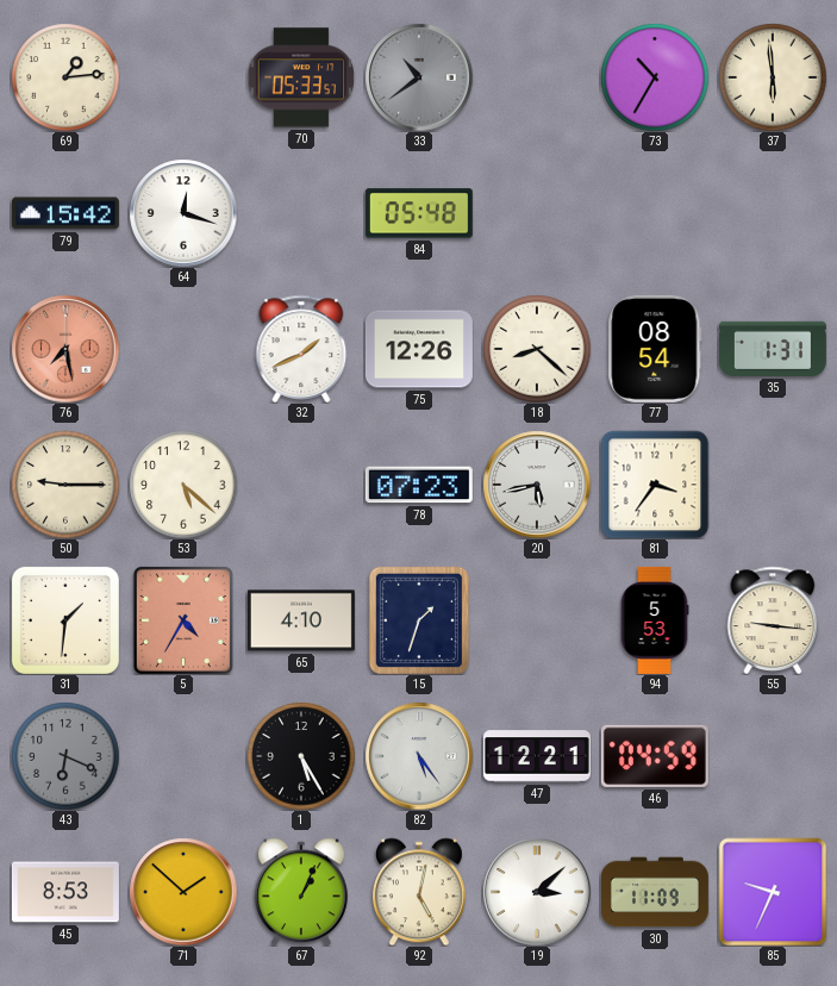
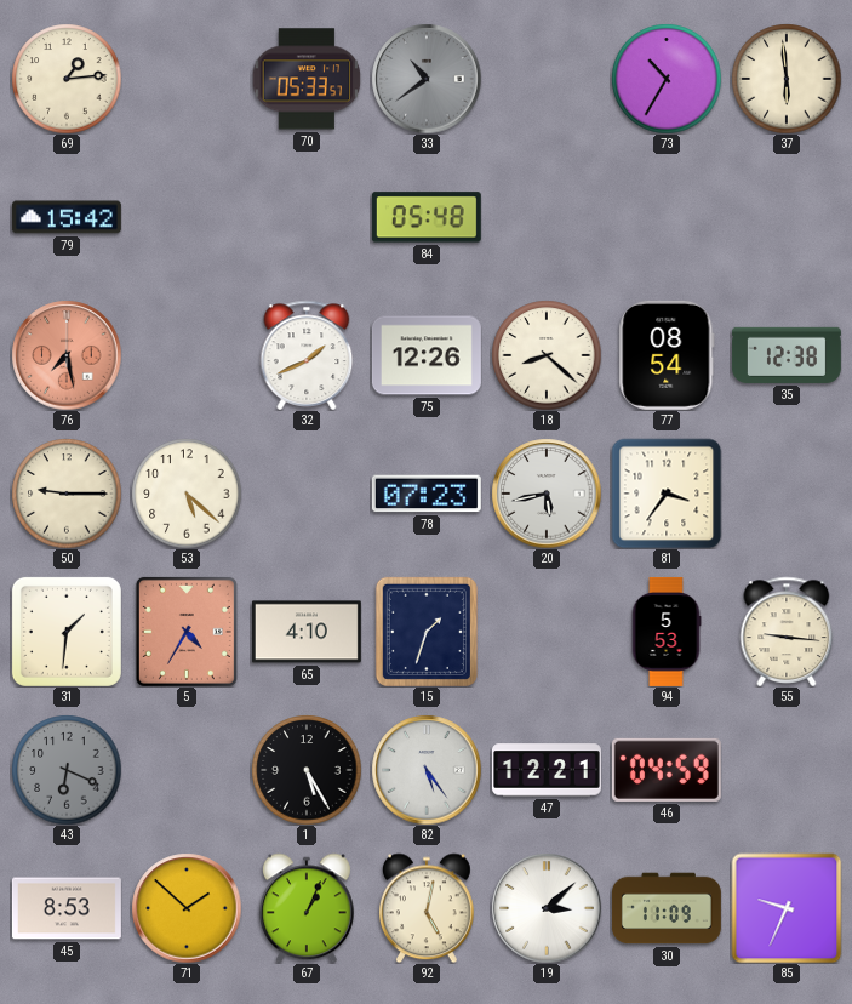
64: 12:18 -> none
35: 1:31 -> 12:38
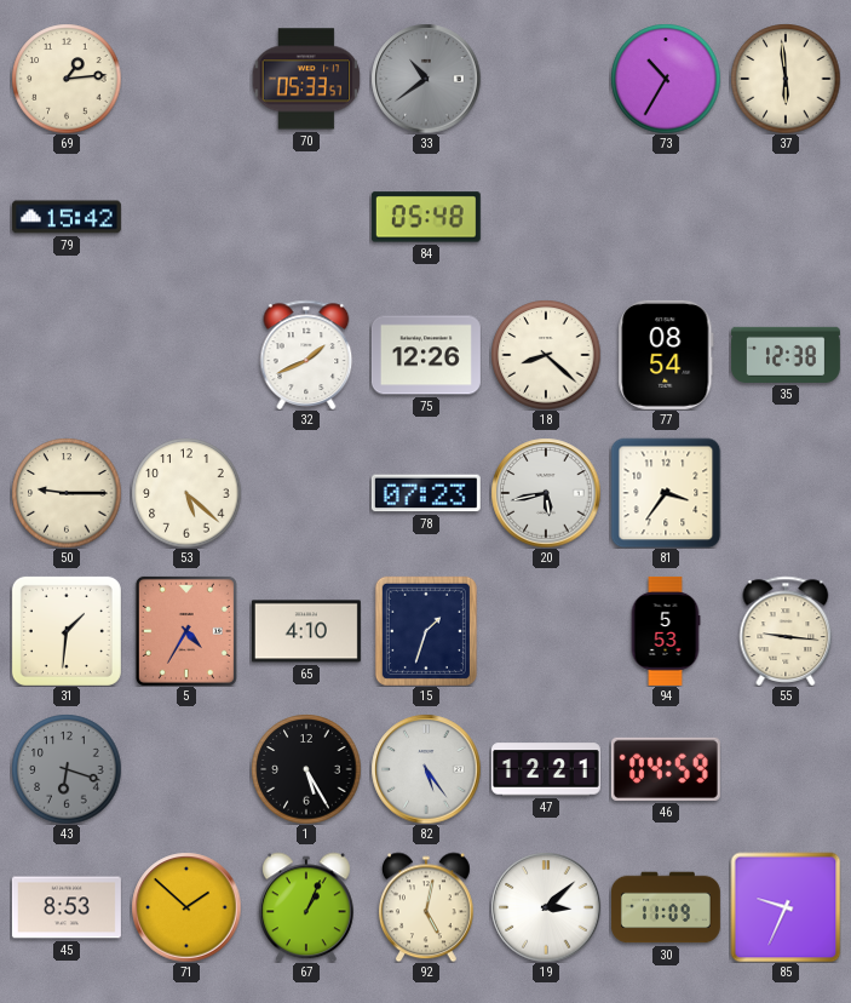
76: 7:28 -> none
43: 6:19 -> 6:18
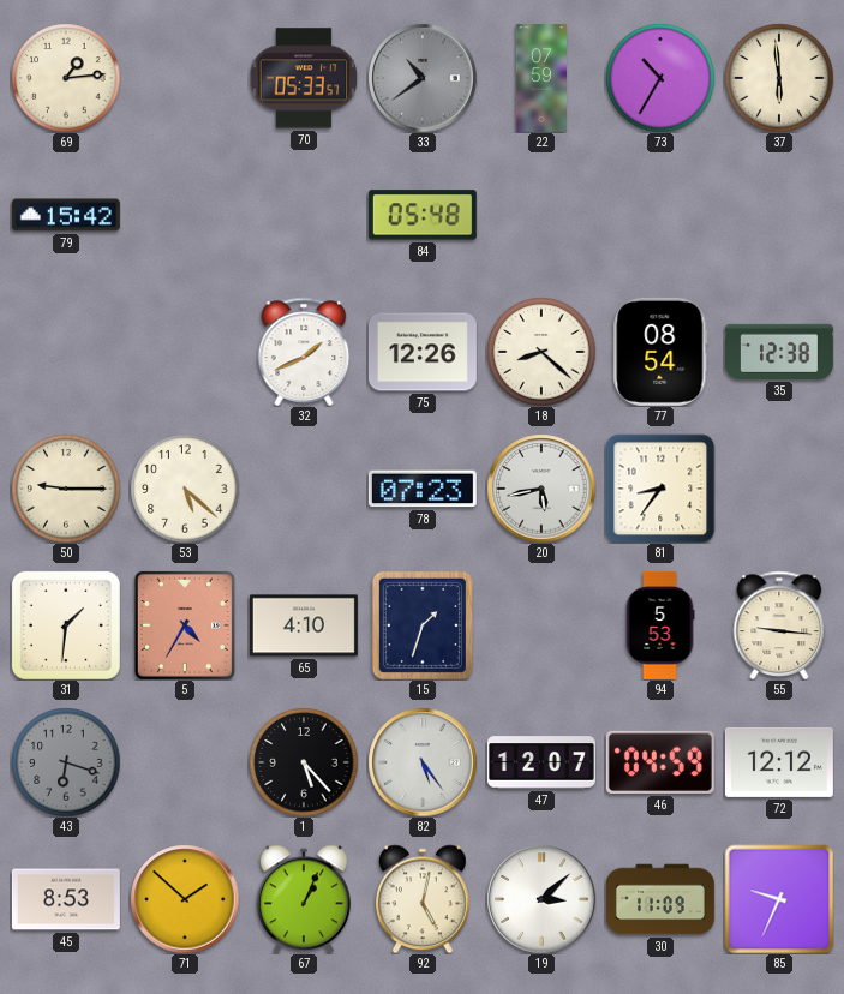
22: none -> 07:59
81: 3:36 -> 8:36
1: 5:25 -> 5:23
47: 12:21 -> 12:07
72: none -> 12:12
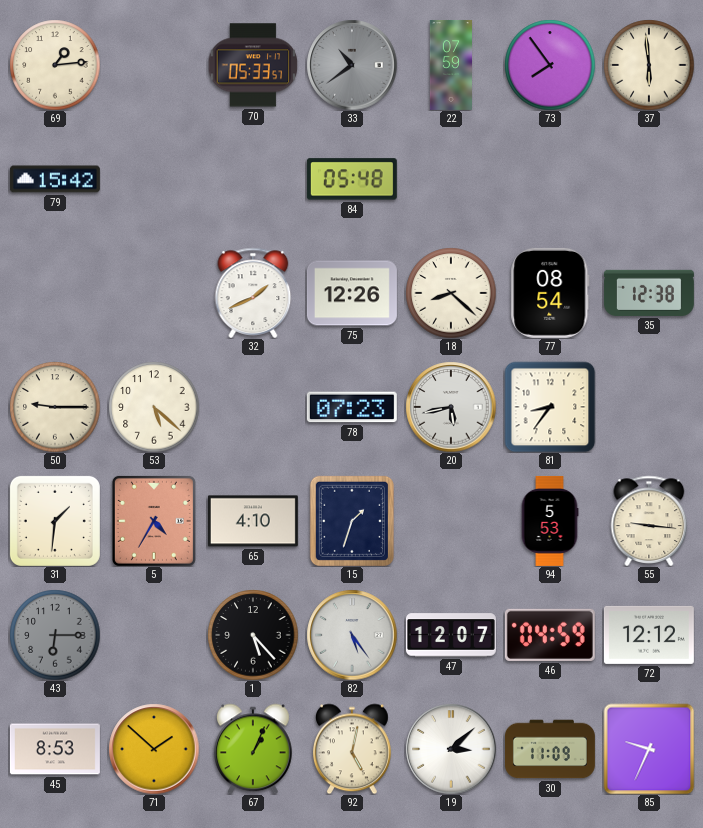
73: 10:35 -> 7:54
43: 6:18 -> 6:15
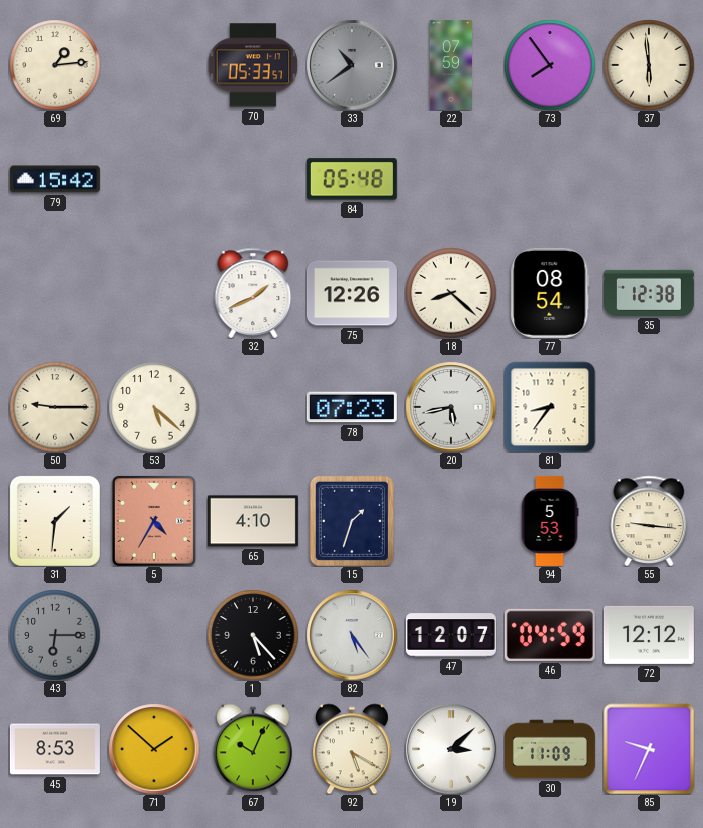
67: 1:04 -> 10:04
92: 5:02 -> 5:20
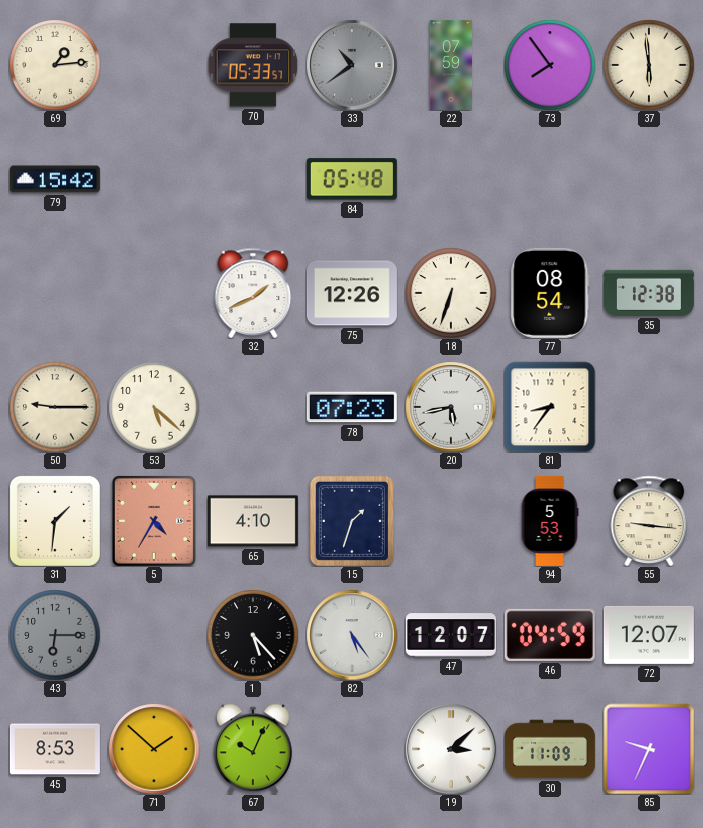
18: 8:22 -> 6:33
72: 12:12 -> 12:07
92: 5:20 -> none
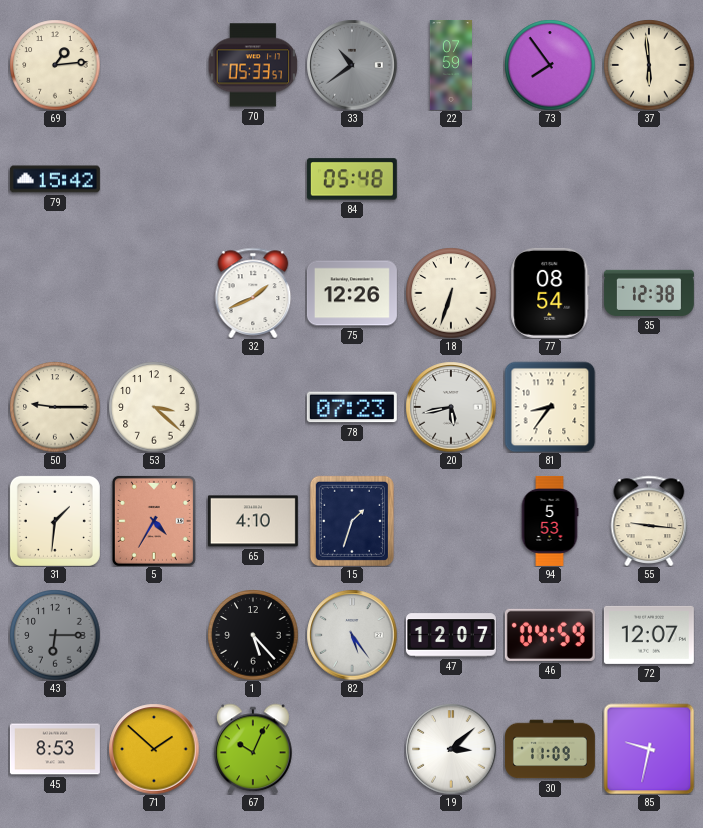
53: 5:22 -> 3:22
85: 9:34 -> 9:32
